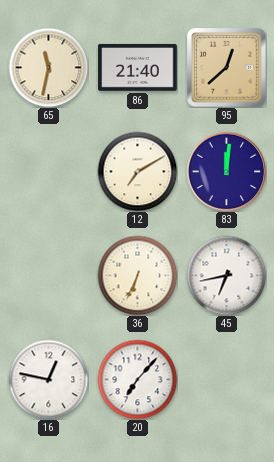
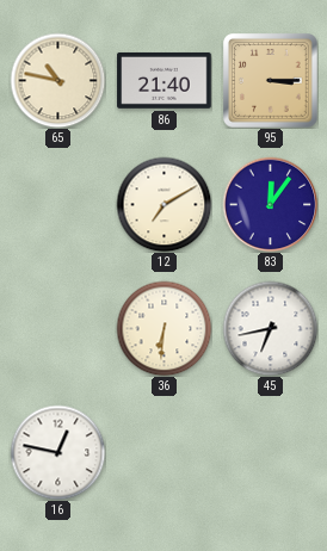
65: 11:32 -> 10:47
95: 12:38 -> 3:15
83: 12:01 -> 12:06
36: 6:34 -> 6:31
20: 7:07 -> none
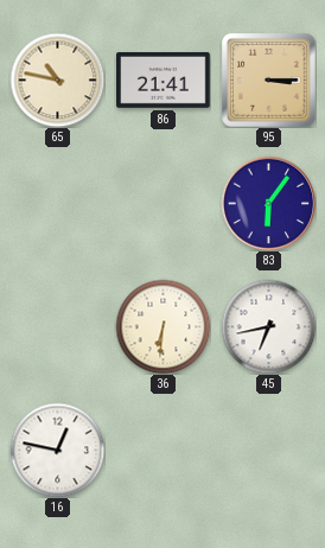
86: 21:40 -> 21:41
12: 7:10 -> none
83: 12:06 -> 6:06
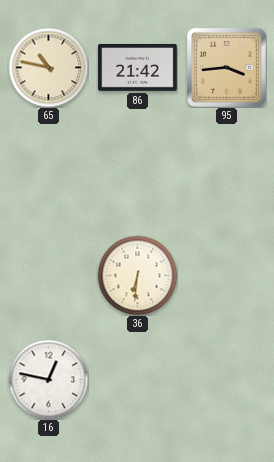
86: 21:41 -> 21:42
95: 3:15 -> 3:44
83: 6:06 -> none
45: 6:43 -> none
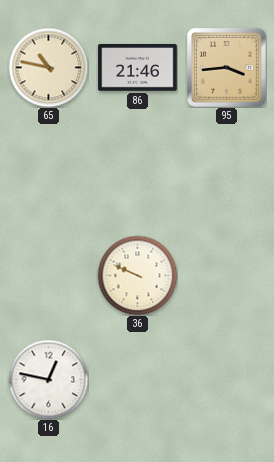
86: 21:42 -> 21:46
36: 6:31 -> 9:49
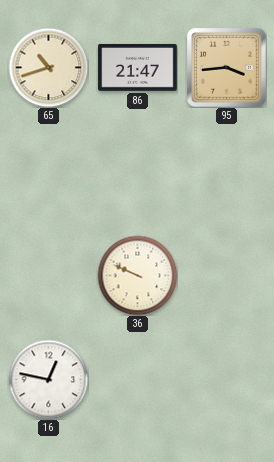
65: 10:47 -> 10:42
86: 21:46 -> 21:47
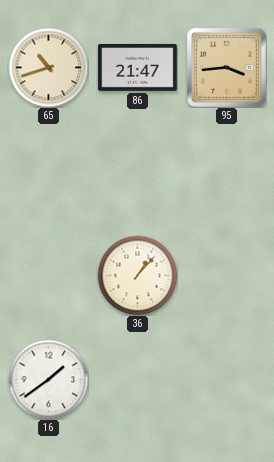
36: 9:49 -> 1:07
16: 12:47 -> 1:39
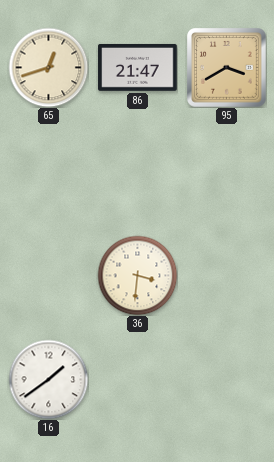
65: 10:42 -> 12:42
95: 3:44 -> 3:40
36: 1:07 -> 3:31
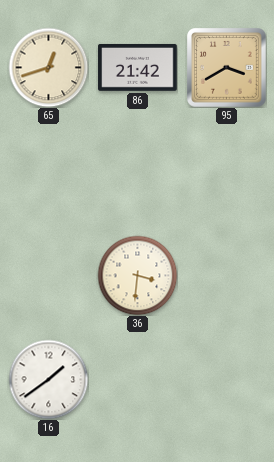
86: 21:47 -> 21:42
